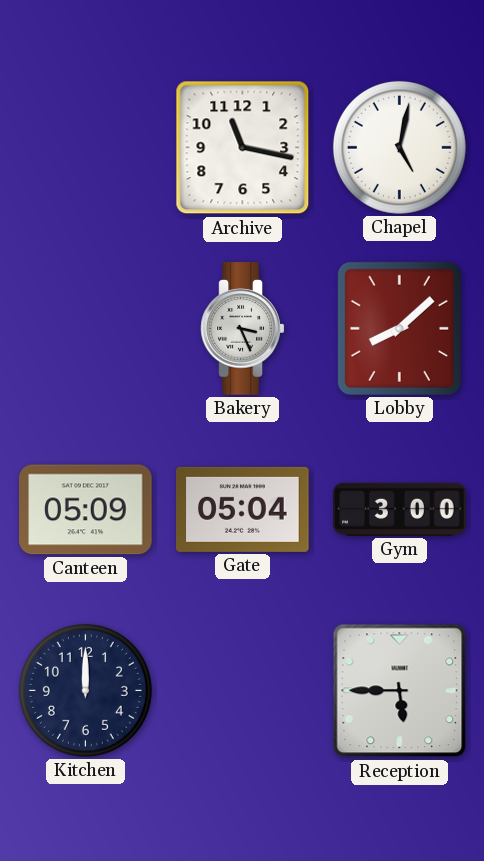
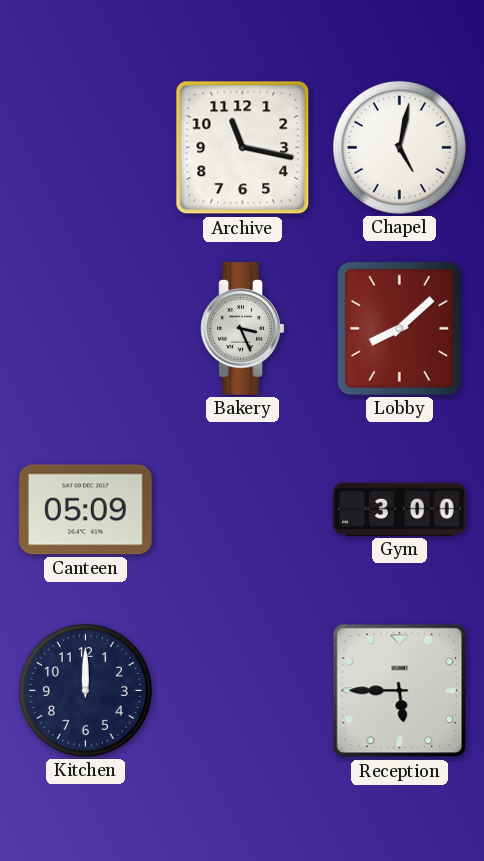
Gate: 05:04 -> none
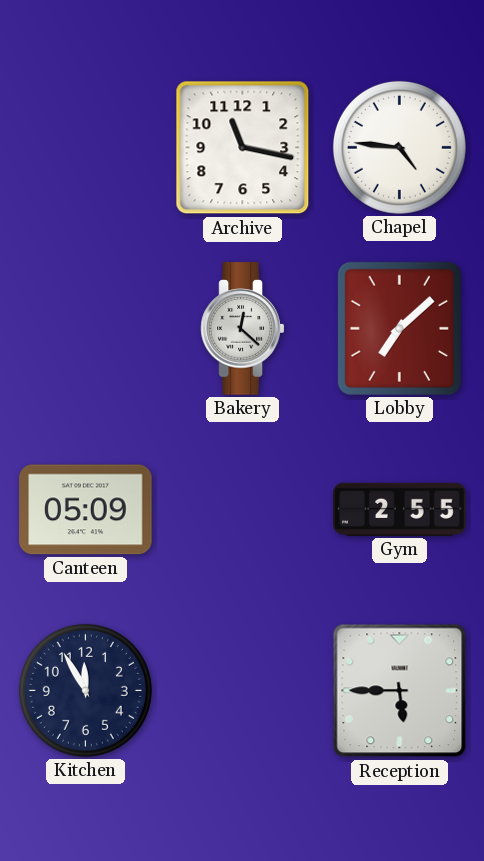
Chapel: 5:02 -> 4:46
Bakery: 3:26 -> 12:22
Lobby: 8:08 -> 7:08
Gym: 3:00 -> 2:55
Kitchen: 12:00 -> 11:55
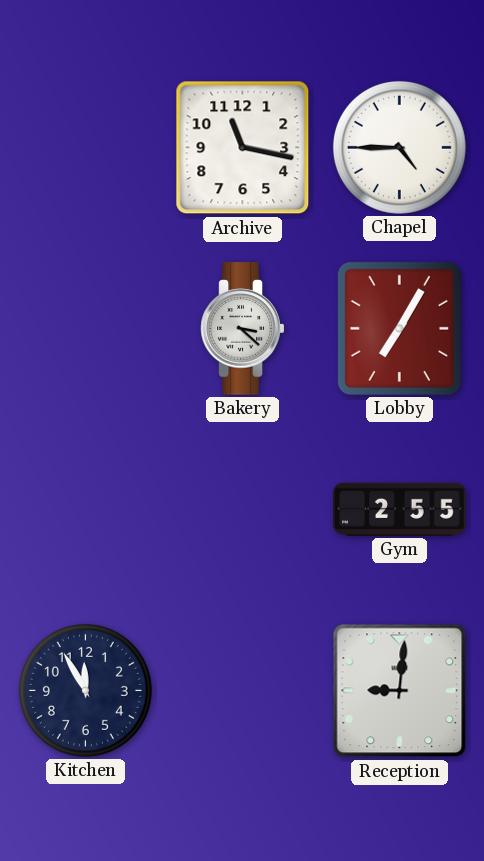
Chapel: 4:46 -> 4:45
Bakery: 12:22 -> 3:22
Lobby: 7:08 -> 7:05
Canteen: 05:09 -> none
Reception: 5:45 -> 9:01
